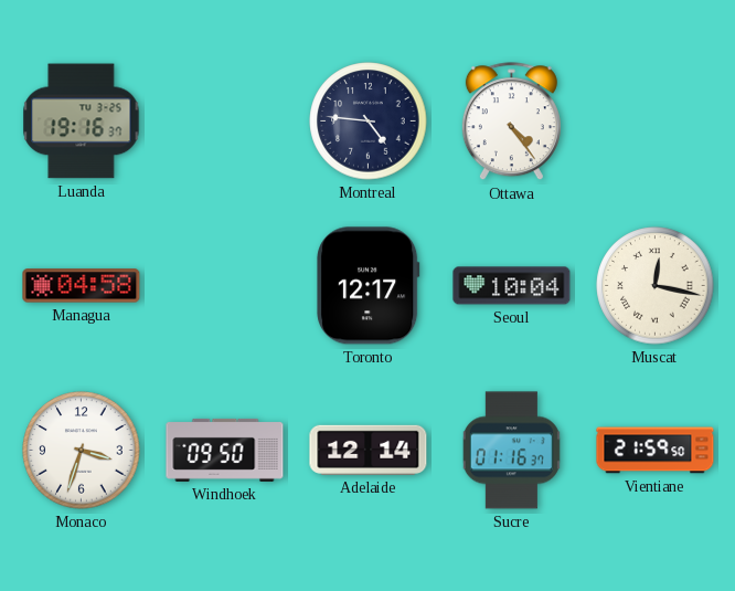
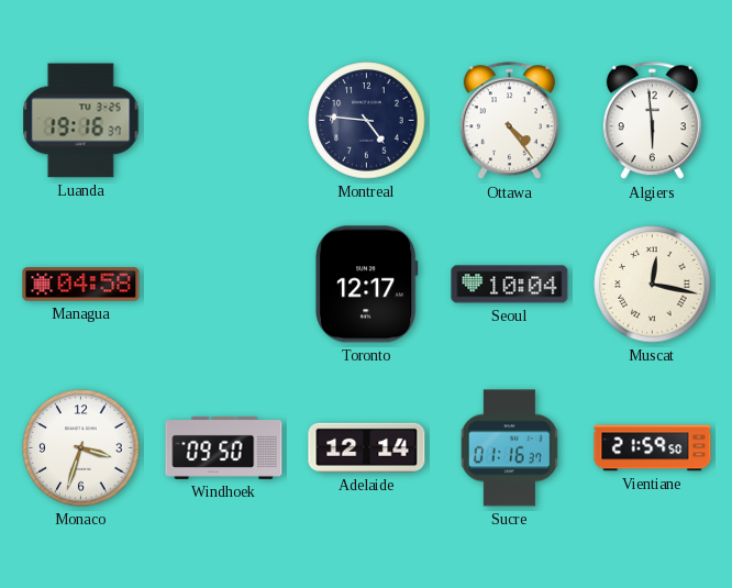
Algiers: none -> 5:59
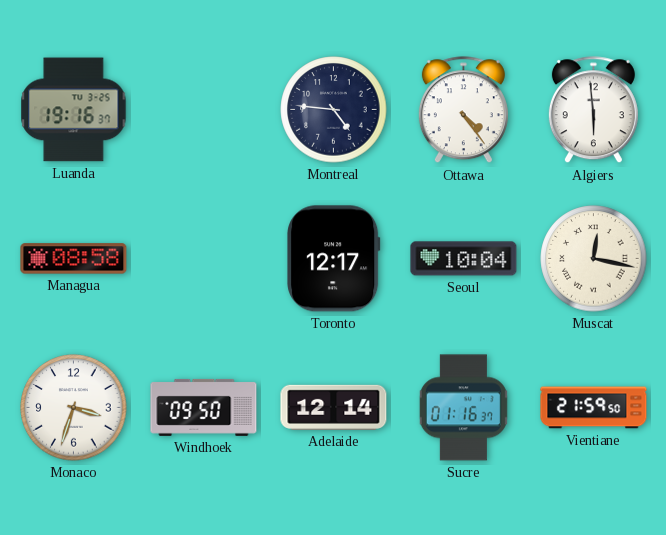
Managua: 04:58 -> 08:58
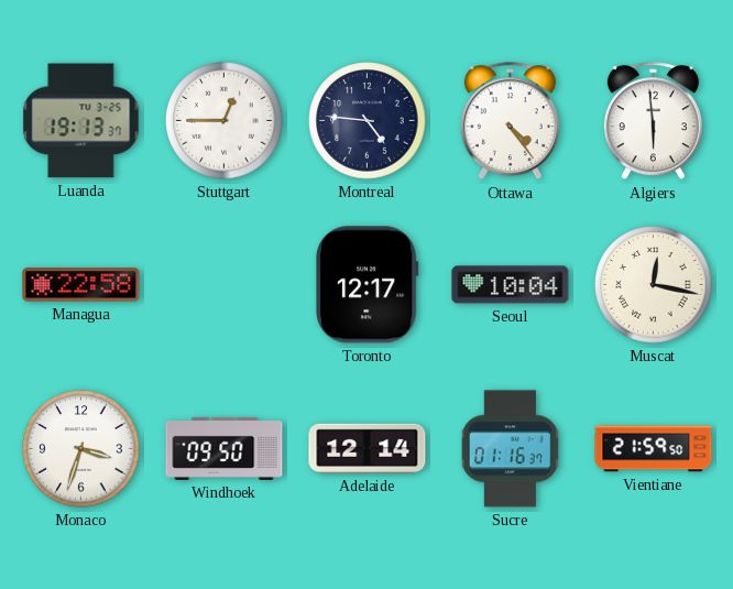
Luanda: 19:16 -> 19:13
Stuttgart: none -> 12:45
Managua: 08:58 -> 22:58
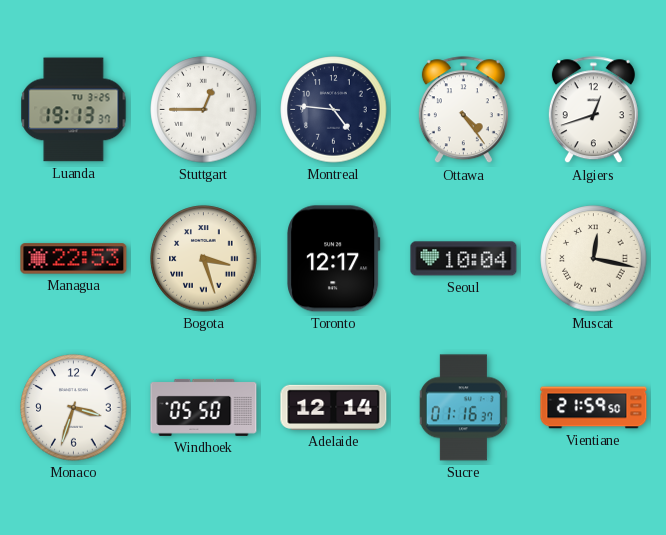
Algiers: 5:59 -> 12:42
Managua: 22:58 -> 22:53
Bogota: none -> 3:27
Windhoek: 09:50 -> 05:50
